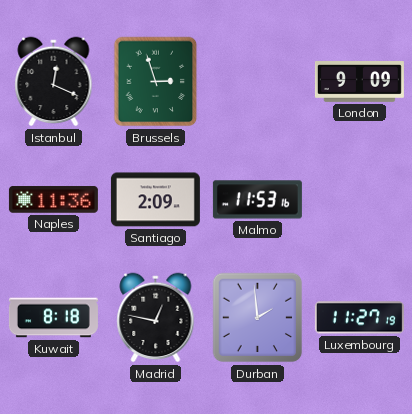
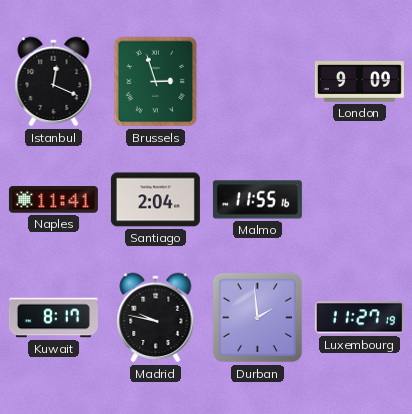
Naples: 11:36 -> 11:41
Santiago: 2:09 -> 2:04
Malmo: 11:53 -> 11:55
Kuwait: 8:18 -> 8:17
Madrid: 12:47 -> 9:47
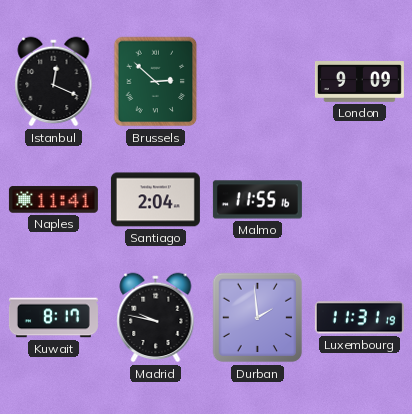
Brussels: 2:57 -> 2:52
Luxembourg: 11:27 -> 11:31
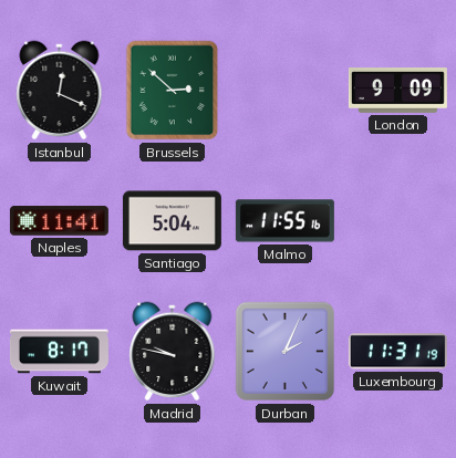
Santiago: 2:04 -> 5:04
Durban: 1:59 -> 2:04
